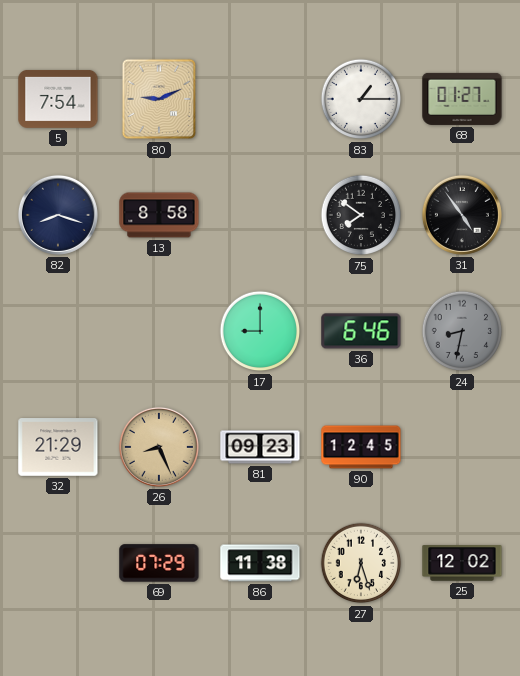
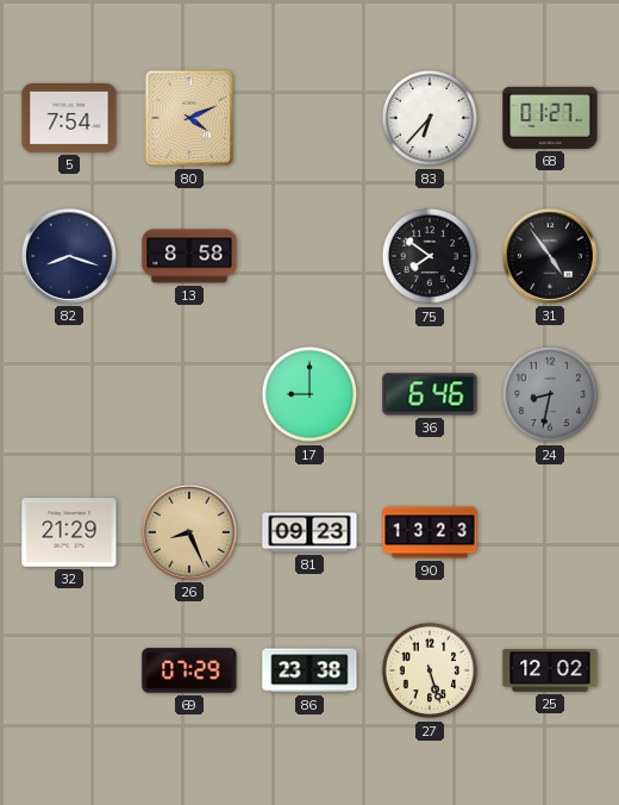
80: 9:11 -> 4:11
83: 1:15 -> 6:37
90: 12:45 -> 13:23
86: 11:38 -> 23:38
27: 6:27 -> 5:27
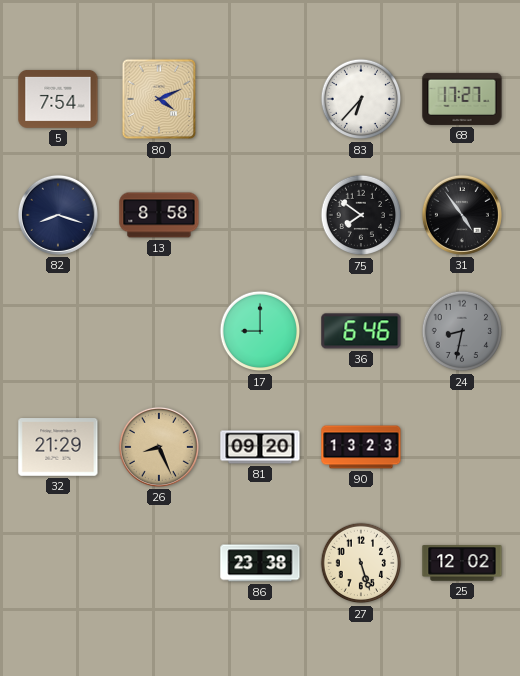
68: 01:27 -> 17:27
81: 09:23 -> 09:20
69: 07:29 -> none
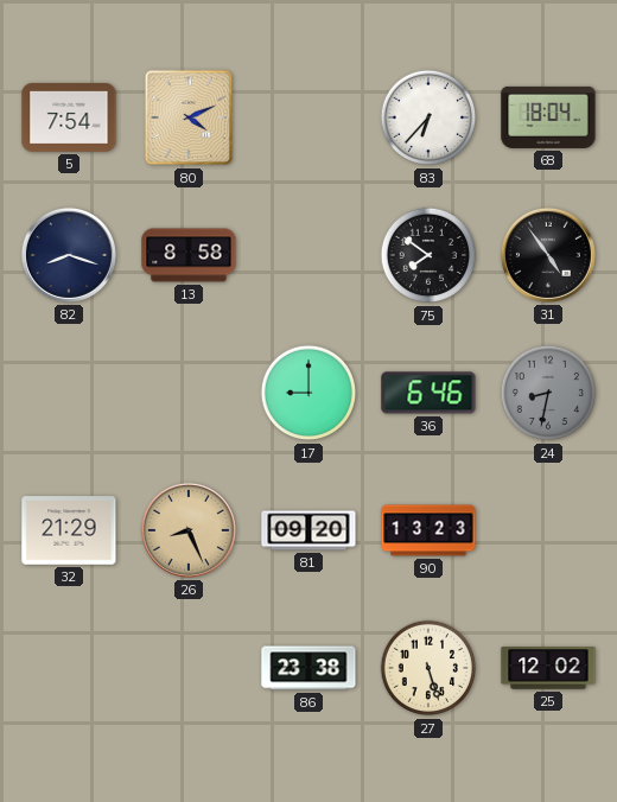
68: 17:27 -> 18:04
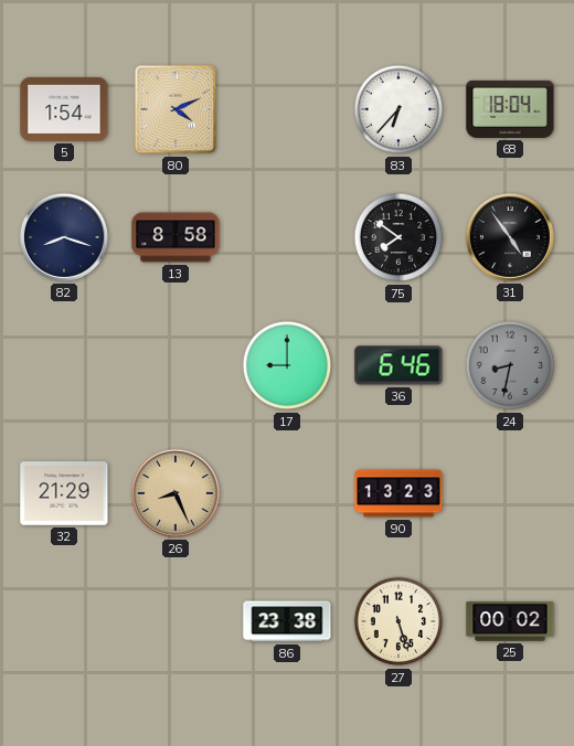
5: 7:54 -> 1:54
81: 09:20 -> none
25: 12:02 -> 00:02
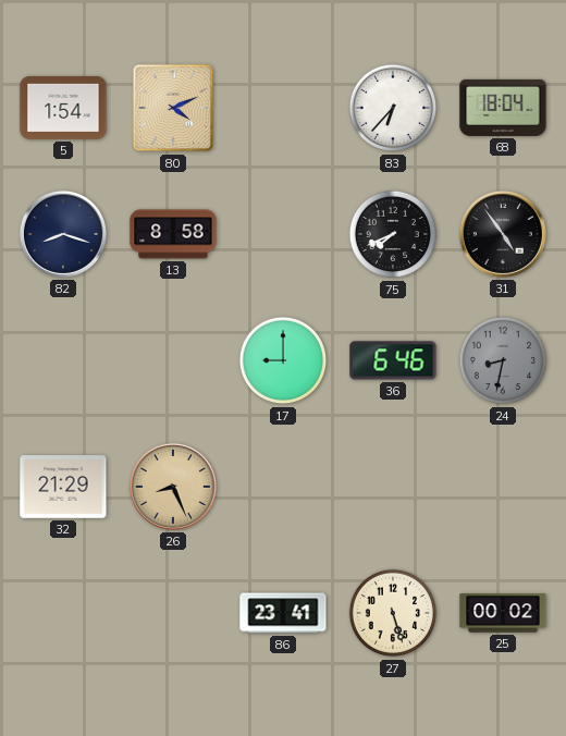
75: 7:51 -> 7:41
90: 13:23 -> none
86: 23:38 -> 23:41
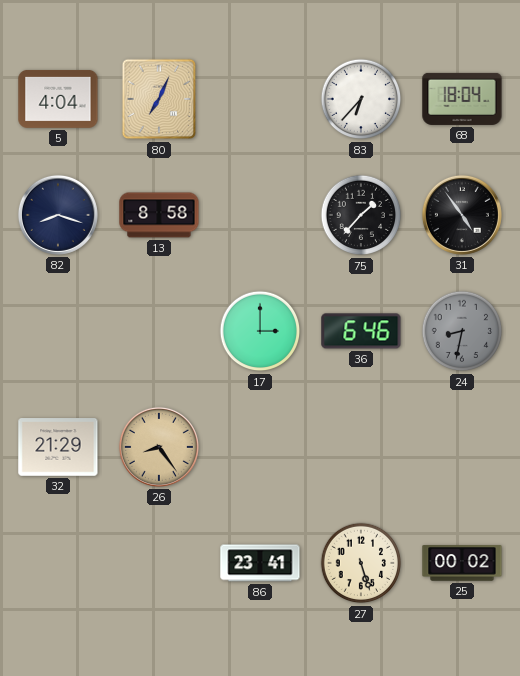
5: 1:54 -> 4:04
80: 4:11 -> 7:04
75: 7:41 -> 1:37
17: 9:00 -> 3:00
26: 8:26 -> 8:24
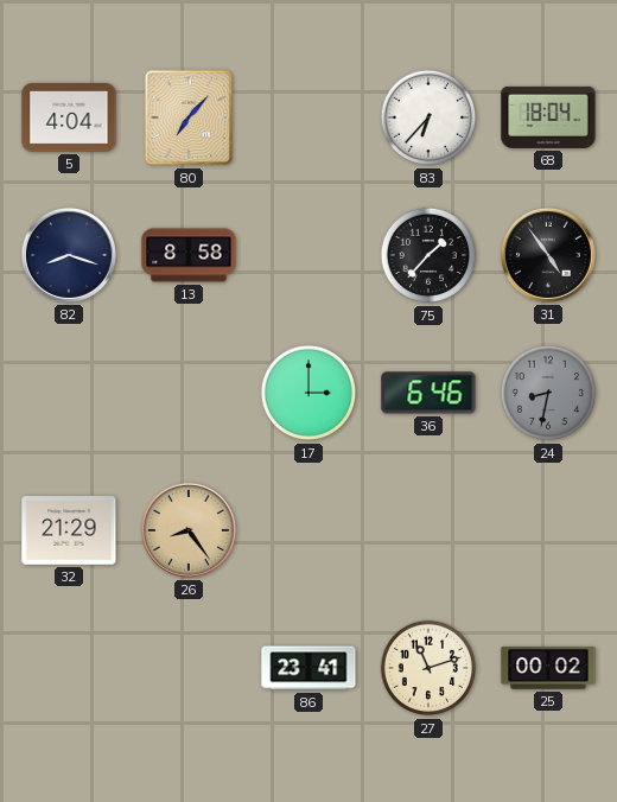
80: 7:04 -> 7:07
27: 5:27 -> 11:12
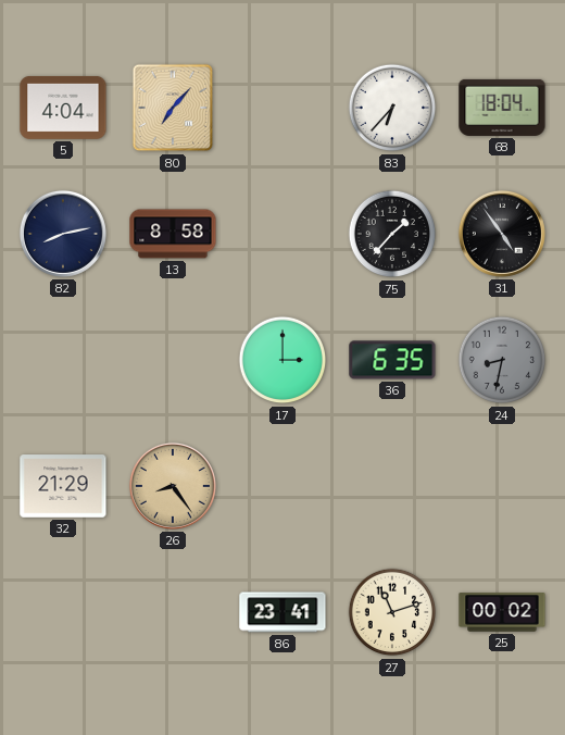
82: 8:18 -> 8:13
36: 6:46 -> 6:35
